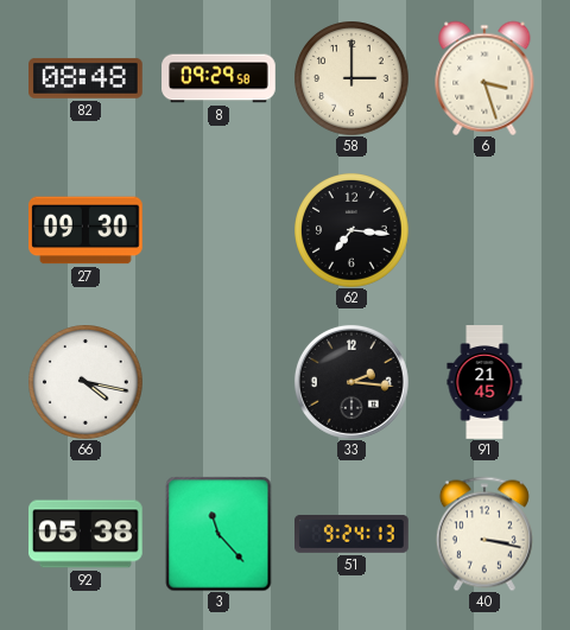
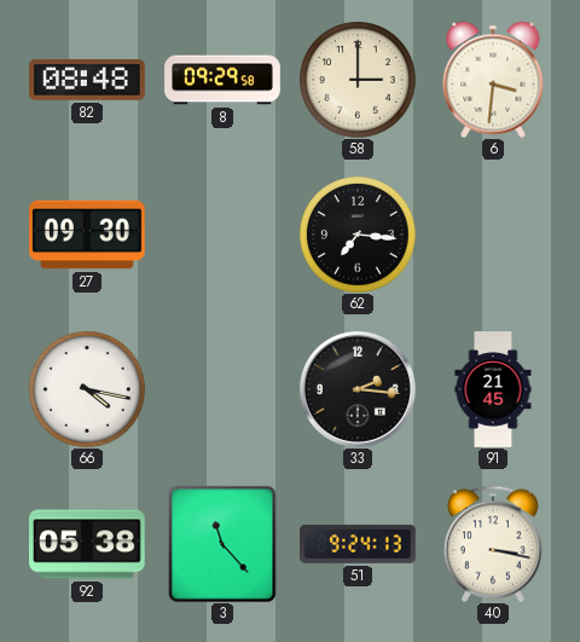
6: 3:27 -> 3:31
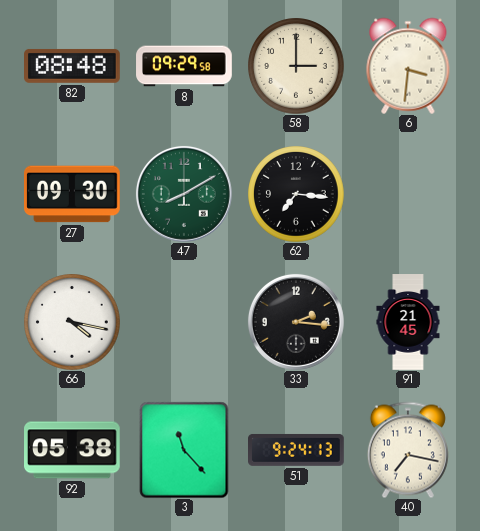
47: none -> 8:10
40: 3:17 -> 7:17
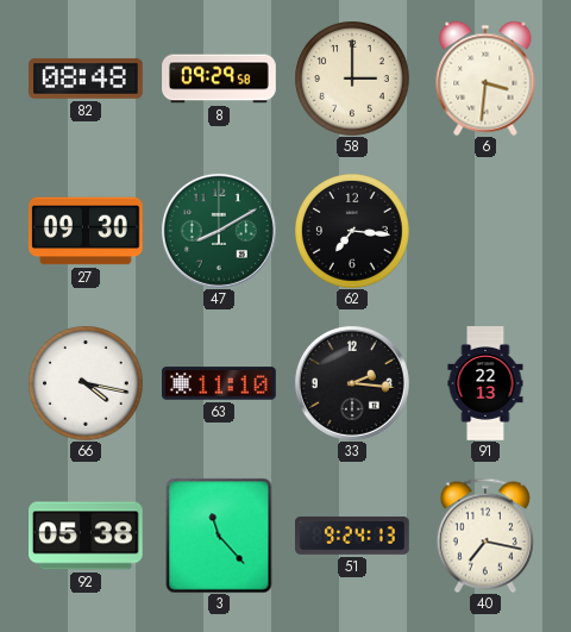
63: none -> 11:10
91: 21:45 -> 22:13
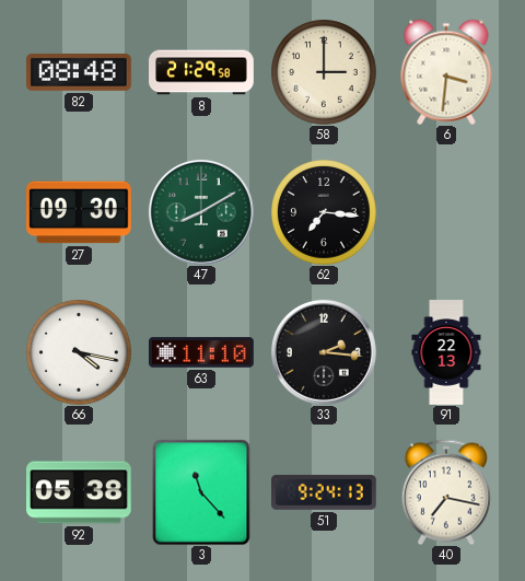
8: 09:29 -> 21:29
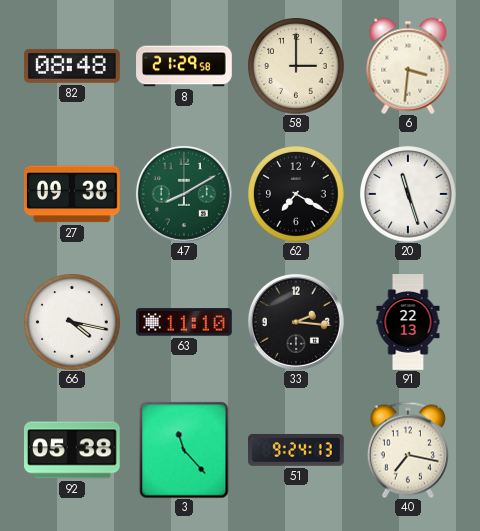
27: 09:30 -> 09:38
62: 7:16 -> 7:20
20: none -> 11:27
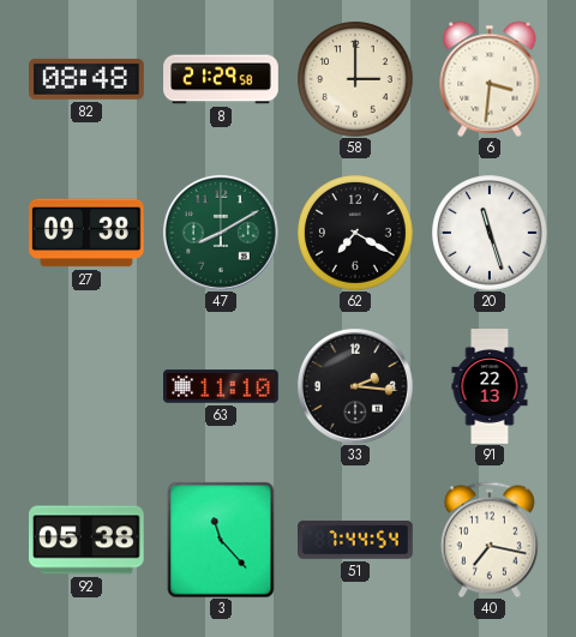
66: 4:17 -> none
51: 9:24 -> 7:44
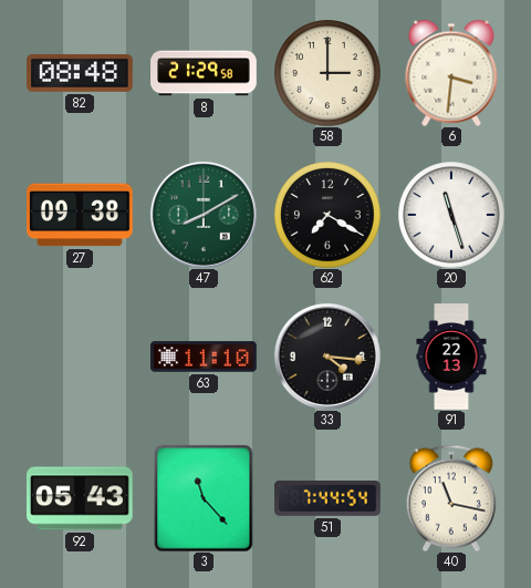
33: 2:16 -> 4:16
92: 05:38 -> 05:43
40: 7:17 -> 11:17
